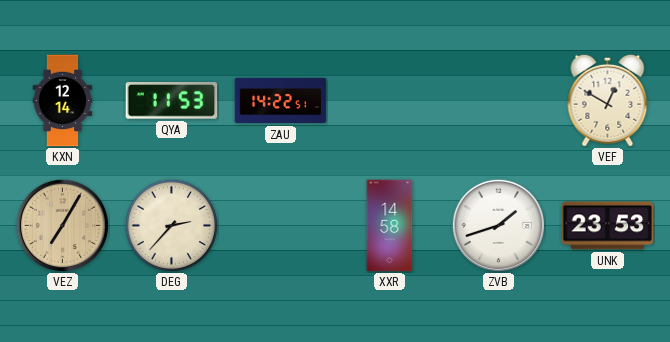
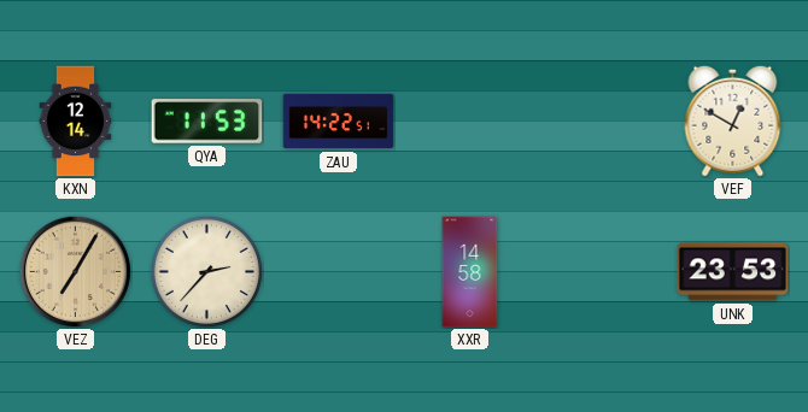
ZVB: 1:42 -> none
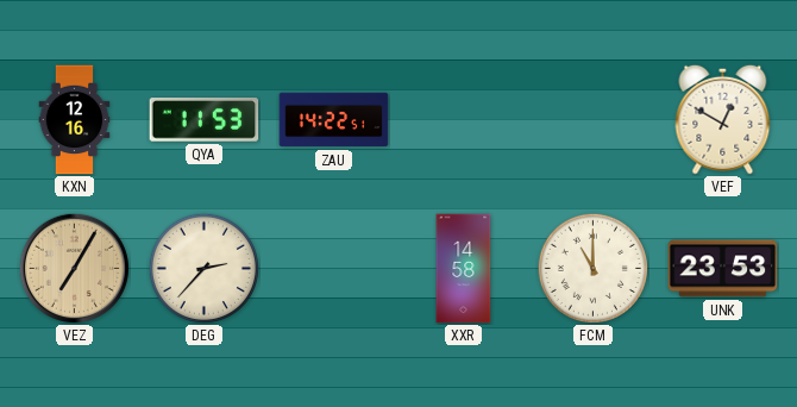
KXN: 12:14 -> 12:16
FCM: none -> 11:00
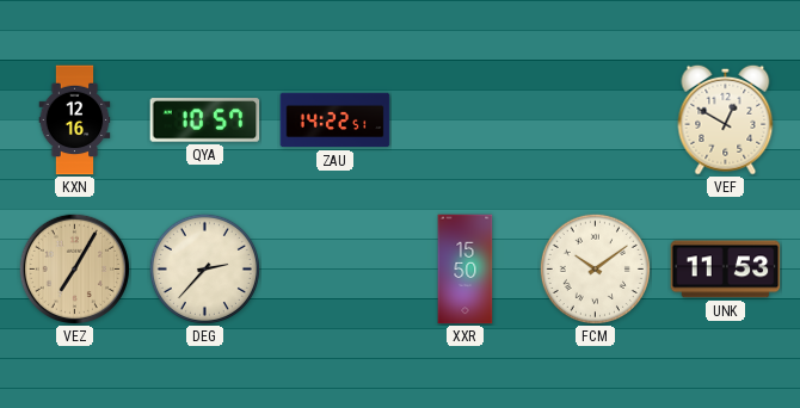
QYA: 11:53 -> 10:57
XXR: 14:58 -> 15:50
FCM: 11:00 -> 10:09
UNK: 23:53 -> 11:53
